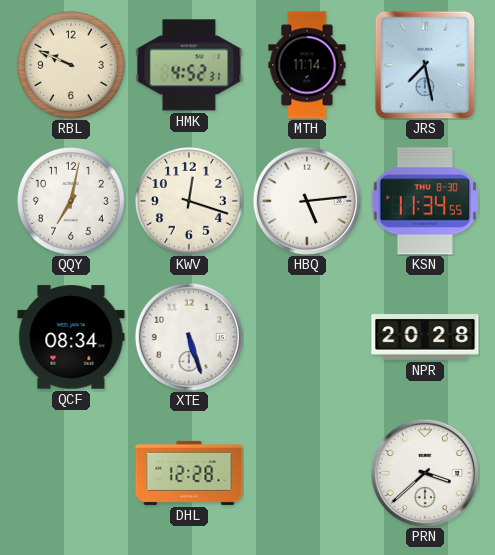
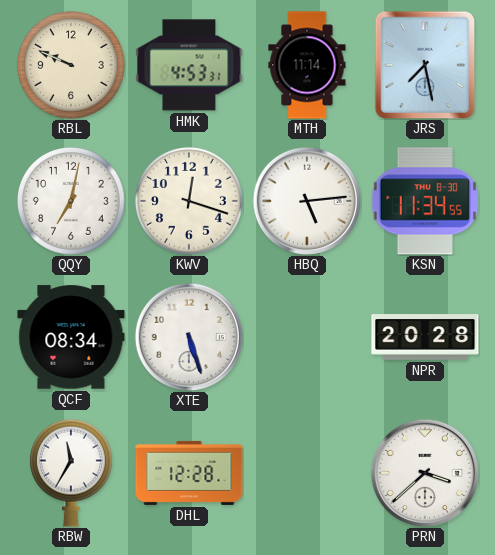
HMK: 4:52 -> 4:53
RBW: none -> 11:35
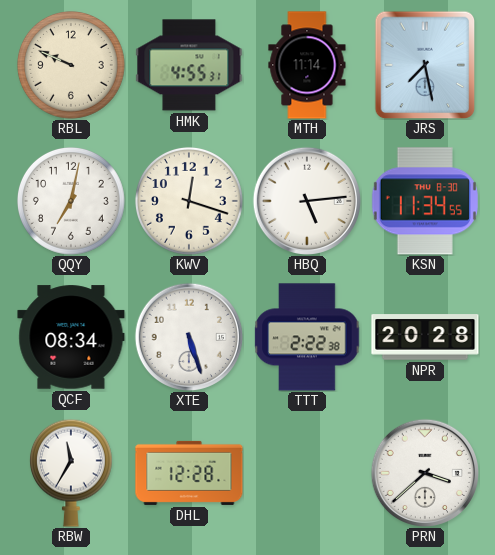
HMK: 4:53 -> 4:55
TTT: none -> 2:22
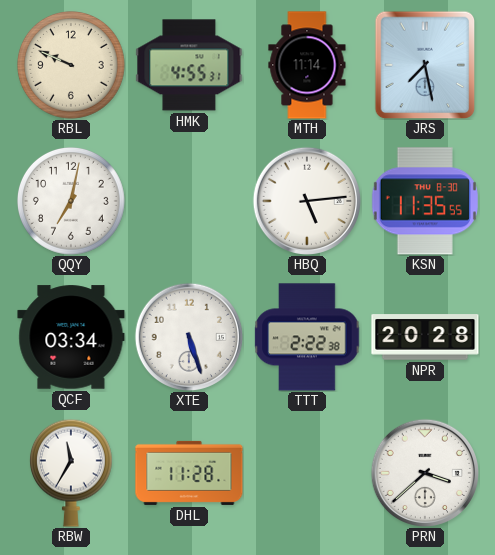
KWV: 12:18 -> none
KSN: 11:34 -> 11:35
QCF: 08:34 -> 03:34
DHL: 12:28 -> 11:28
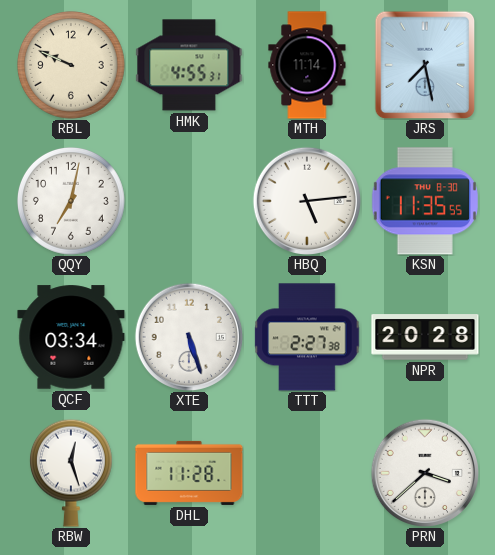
TTT: 2:22 -> 2:27
RBW: 11:35 -> 12:27
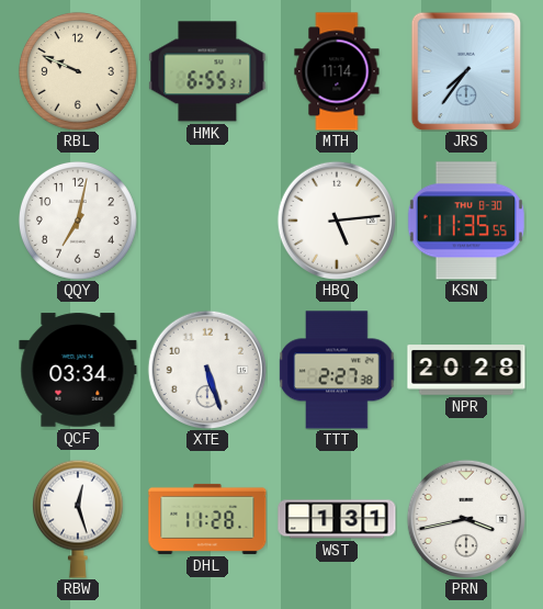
HMK: 4:55 -> 6:55
JRS: 7:28 -> 7:36
WST: none -> 1:31
PRN: 3:38 -> 3:43
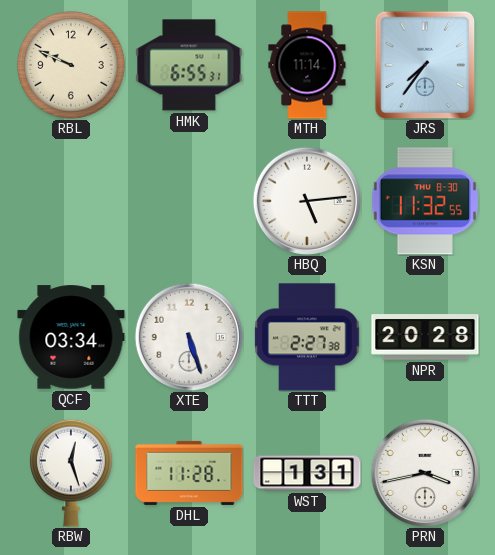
QQY: 7:02 -> none
KSN: 11:35 -> 11:32
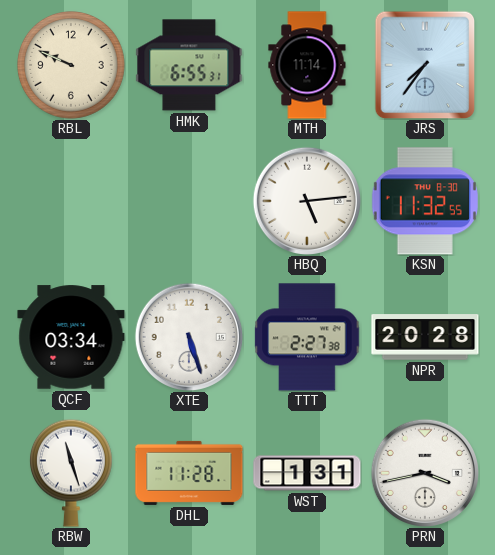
RBW: 12:27 -> 11:27
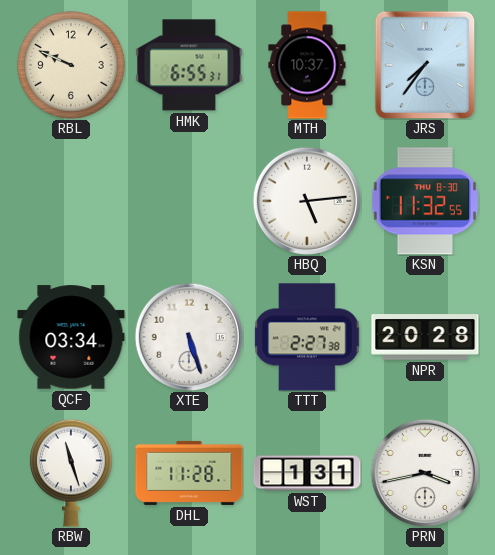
MTH: 11:14 -> 10:37
